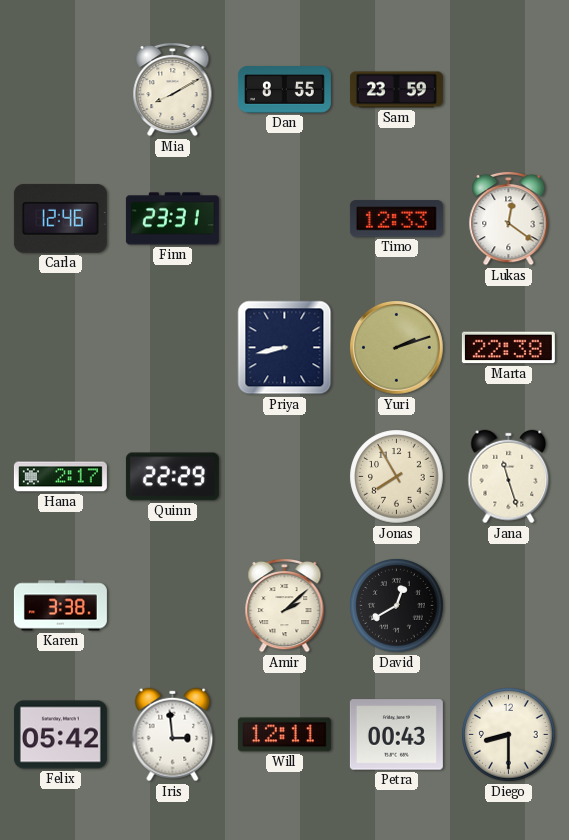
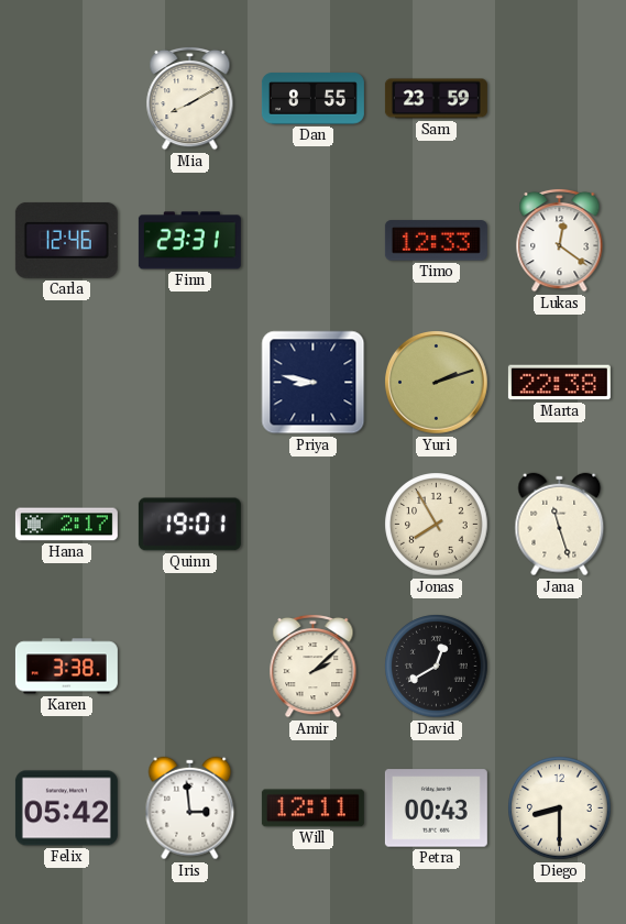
Priya: 8:43 -> 8:47
Quinn: 22:29 -> 19:01
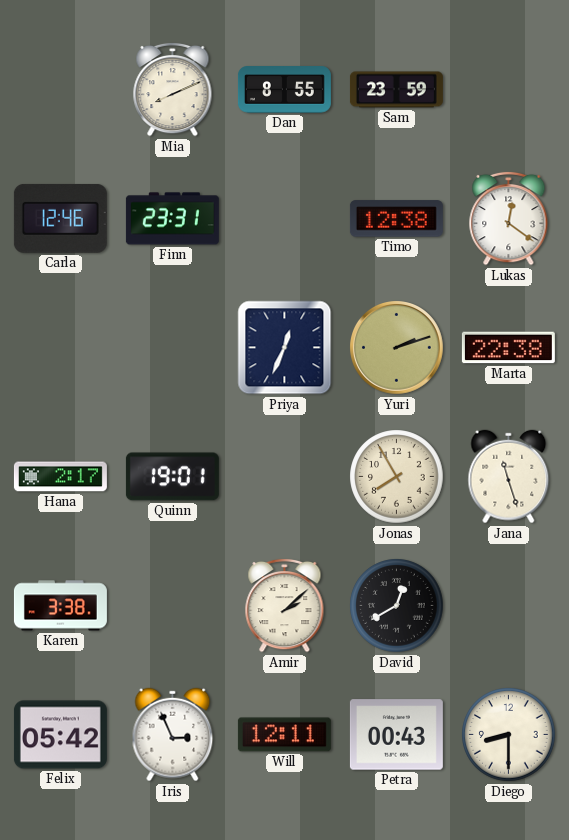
Mia: 8:10 -> 8:11
Timo: 12:33 -> 12:38
Priya: 8:47 -> 12:34
Iris: 2:59 -> 2:56
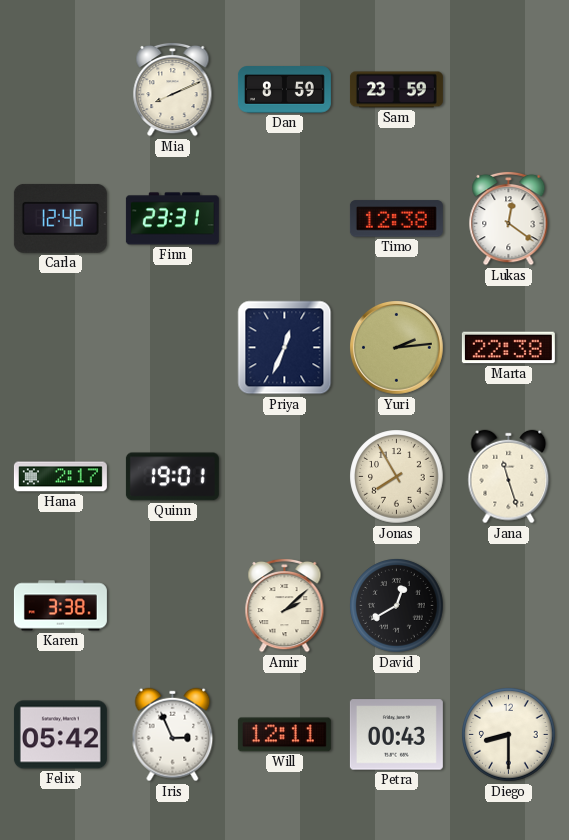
Dan: 8:55 -> 8:59
Yuri: 2:12 -> 2:14
